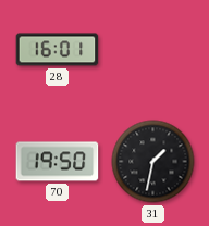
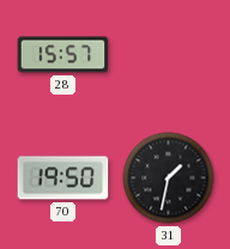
28: 16:01 -> 15:57
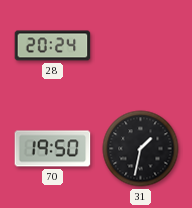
28: 15:57 -> 20:24
